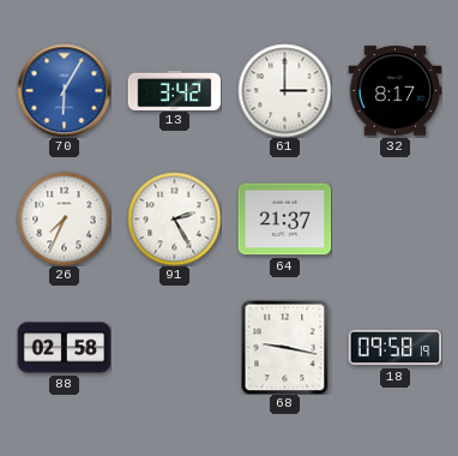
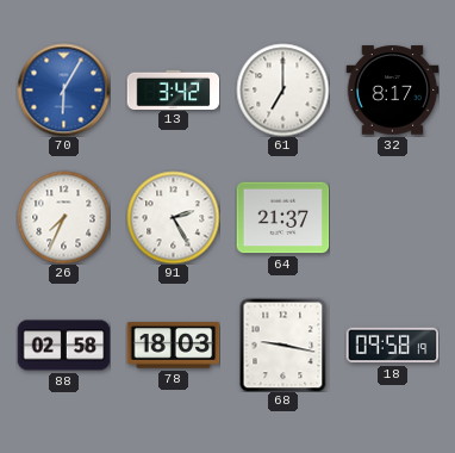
61: 3:00 -> 7:00
78: none -> 18:03
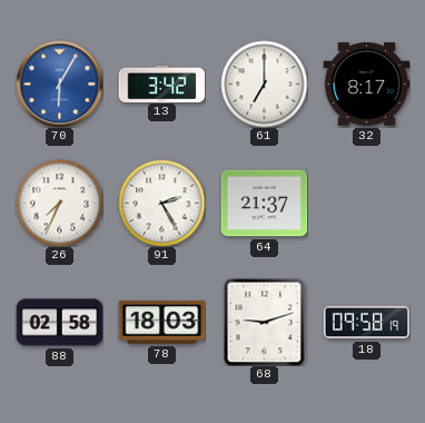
68: 9:17 -> 9:12
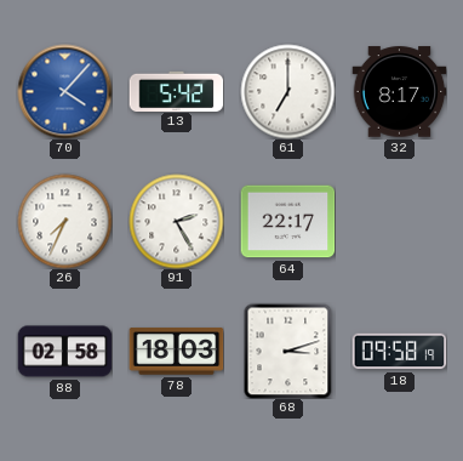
70: 6:05 -> 4:07
13: 3:42 -> 5:42
64: 21:37 -> 22:17
68: 9:12 -> 3:12
